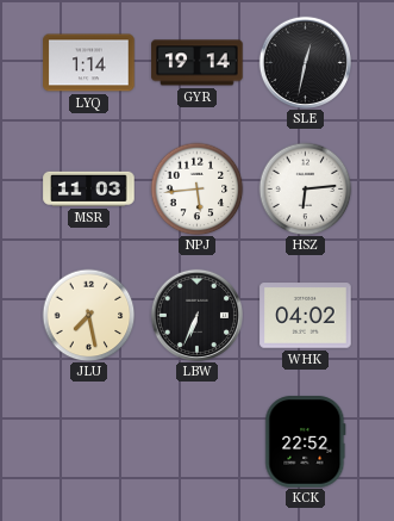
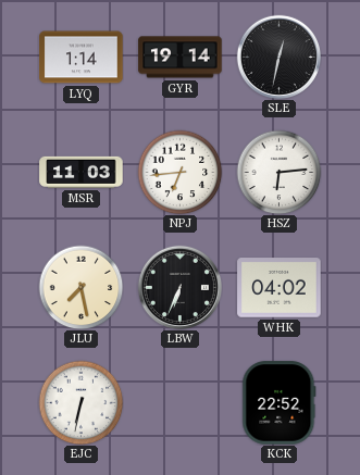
NPJ: 5:44 -> 6:44
EJC: none -> 6:32
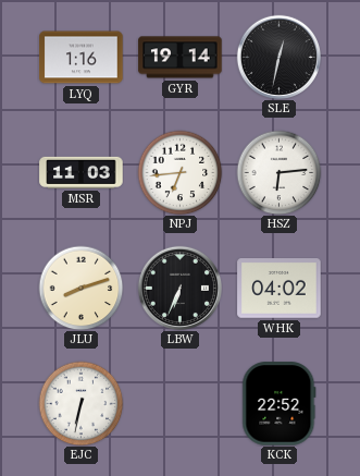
LYQ: 1:14 -> 1:16
JLU: 7:28 -> 8:12
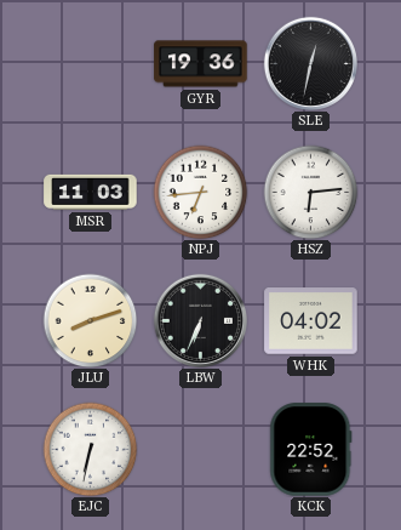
LYQ: 1:16 -> none
GYR: 19:14 -> 19:36
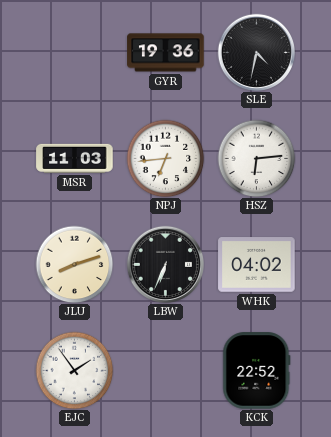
SLE: 12:32 -> 4:32
EJC: 6:32 -> 1:54
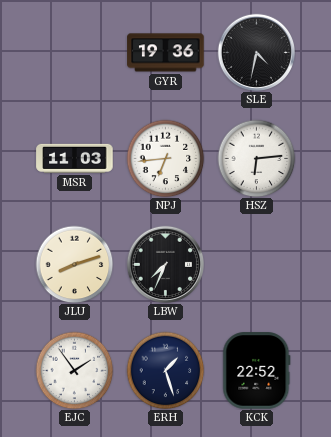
LBW: 6:34 -> 7:34
WHK: 04:02 -> none
ERH: none -> 1:27
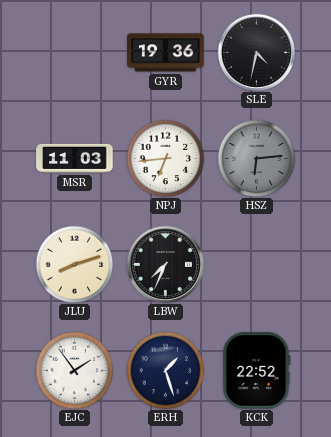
HSZ dial: white -> grey
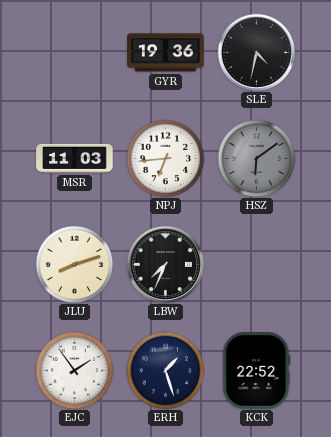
HSZ: 6:14 -> 6:09
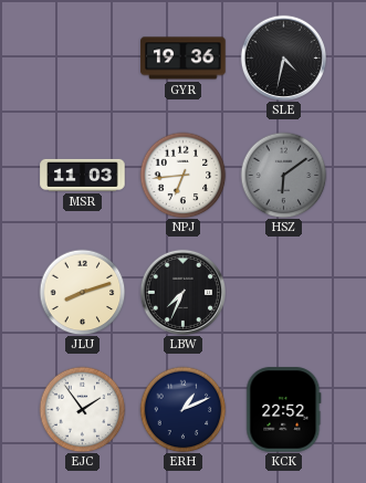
ERH: 1:27 -> 1:11
